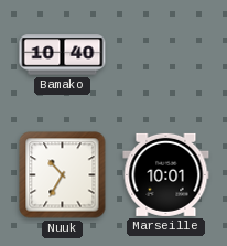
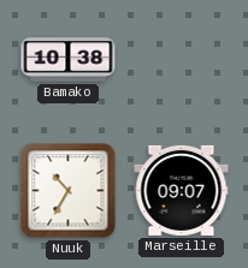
Bamako: 10:40 -> 10:38
Marseille: 10:01 -> 09:07
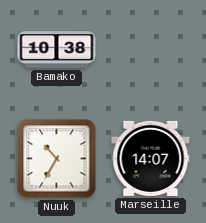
Marseille: 09:07 -> 14:07
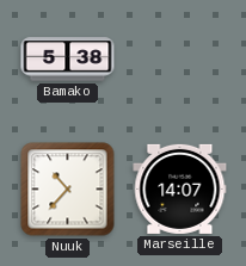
Bamako: 10:38 -> 5:38
Nuuk: 10:35 -> 10:37
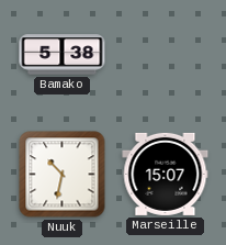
Nuuk: 10:37 -> 10:32
Marseille: 14:07 -> 15:07
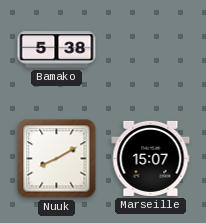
Nuuk: 10:32 -> 8:10
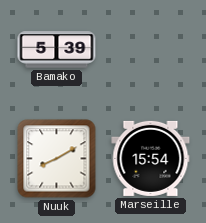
Bamako: 5:38 -> 5:39
Marseille: 15:07 -> 15:54
